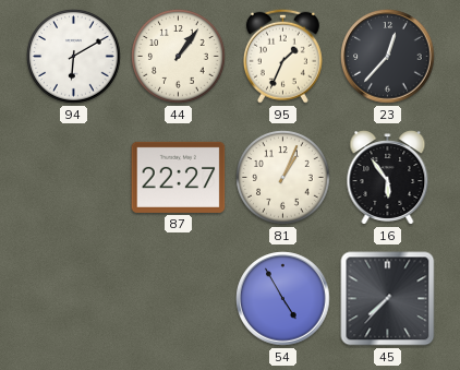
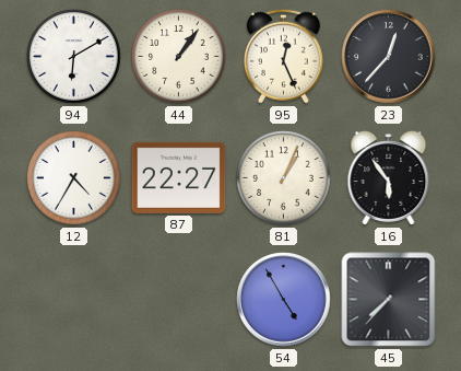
95: 1:34 -> 12:26
12: none -> 4:35
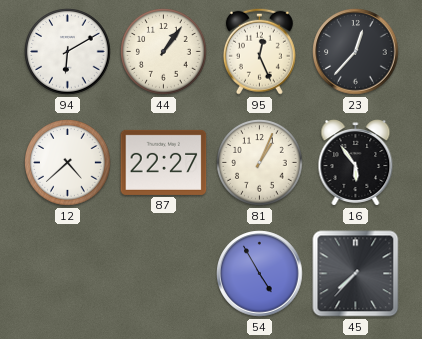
12: 4:35 -> 4:38
